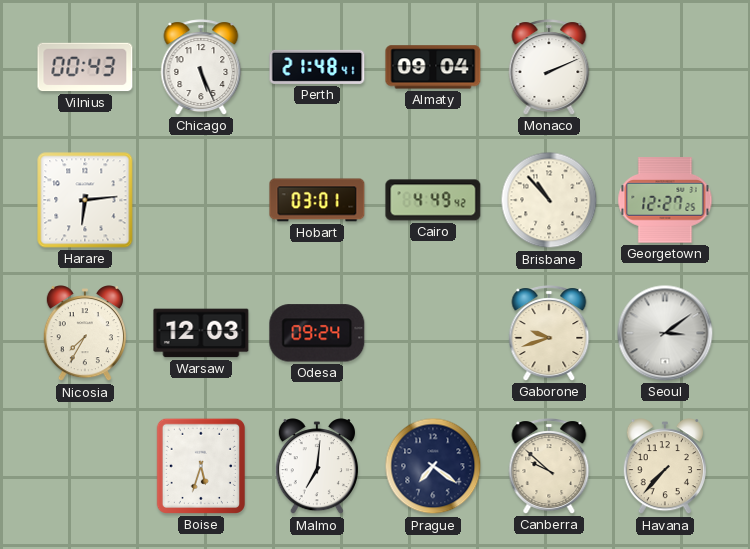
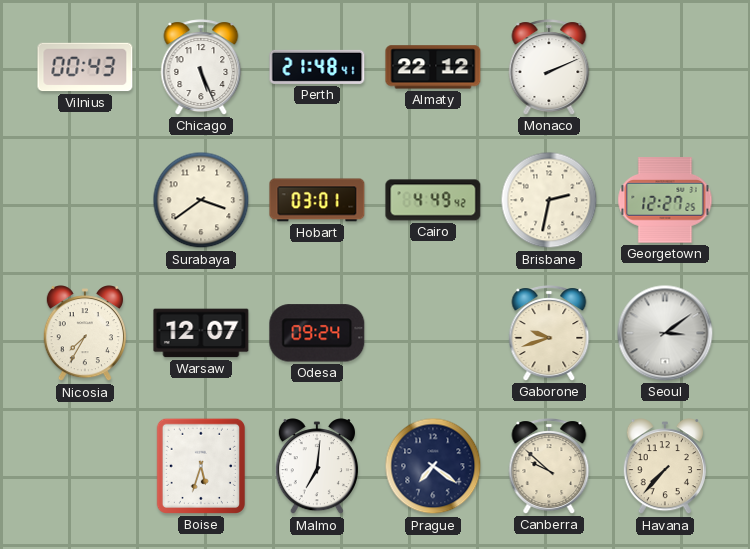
Almaty: 09:04 -> 22:12
Harare: 6:14 -> none
Surabaya: none -> 3:39
Brisbane: 10:53 -> 2:32
Warsaw: 12:03 -> 12:07
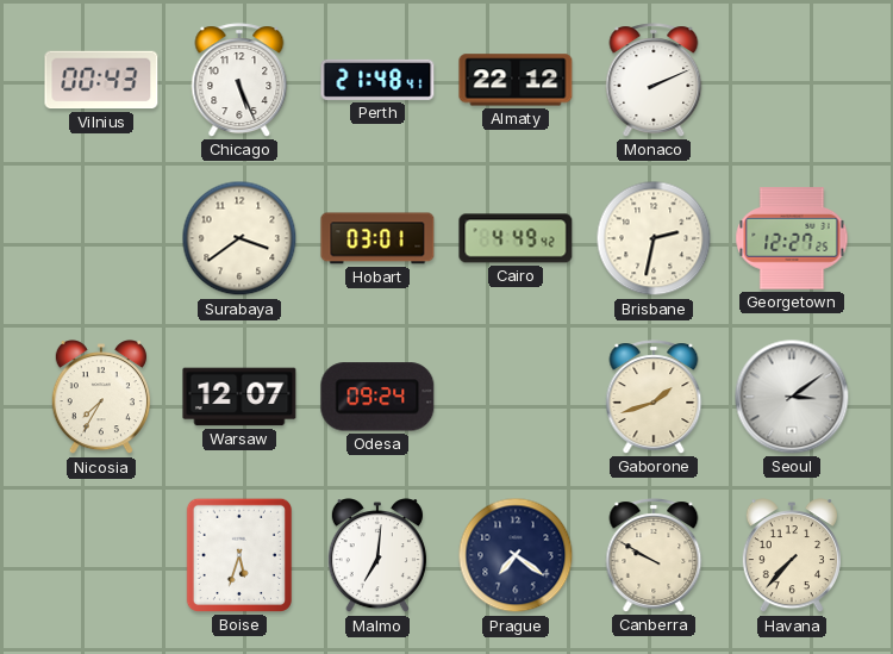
Gaborone: 9:42 -> 1:42
Canberra: 9:52 -> 9:50
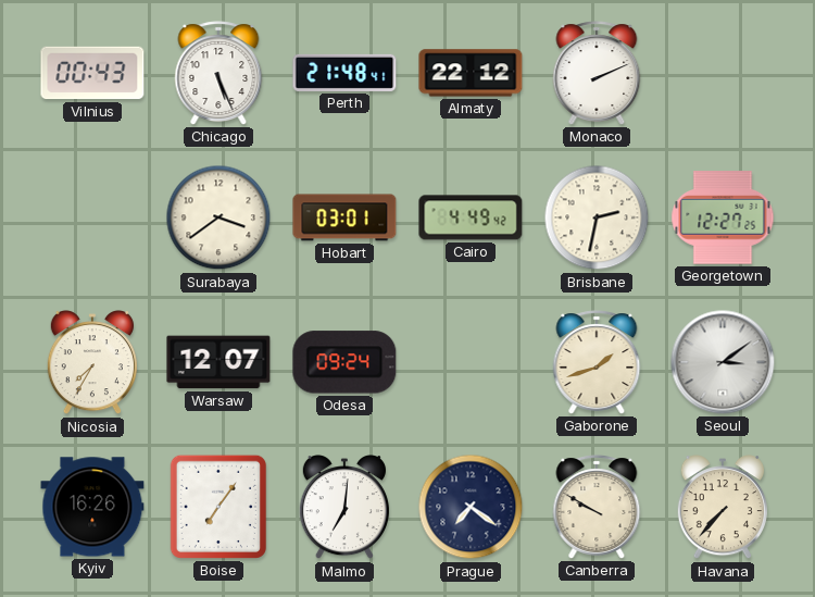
Kyiv: none -> 16:26
Boise: 5:33 -> 7:06
